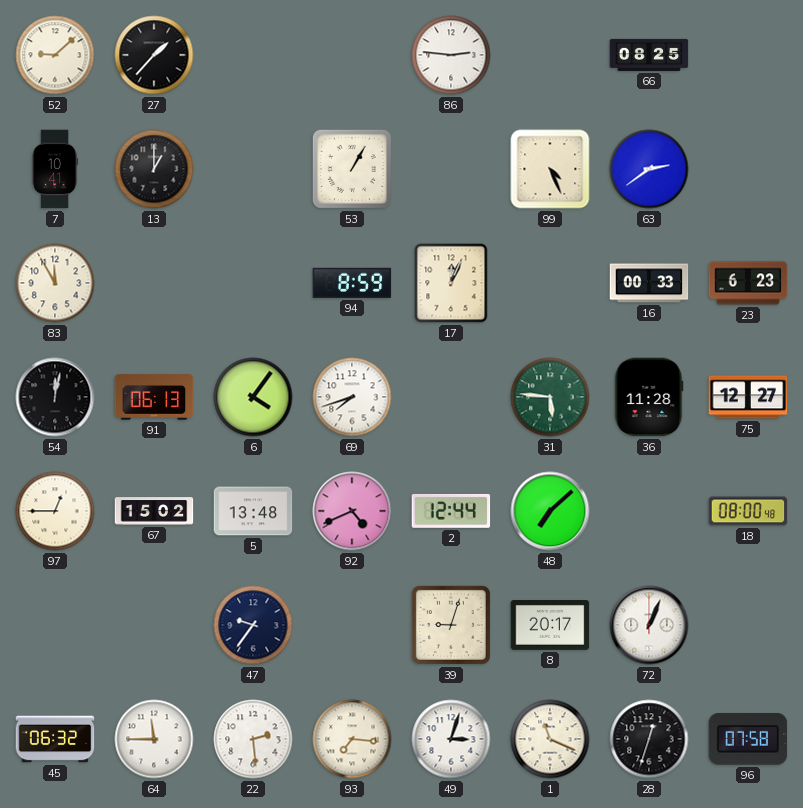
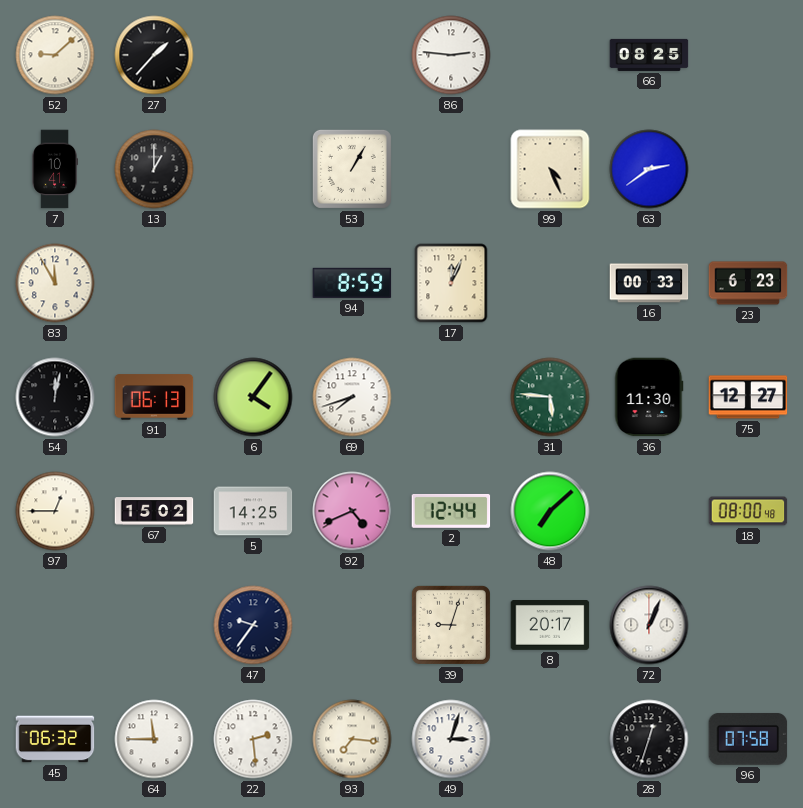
36: 11:28 -> 11:30
5: 13:48 -> 14:25
1: 11:19 -> none
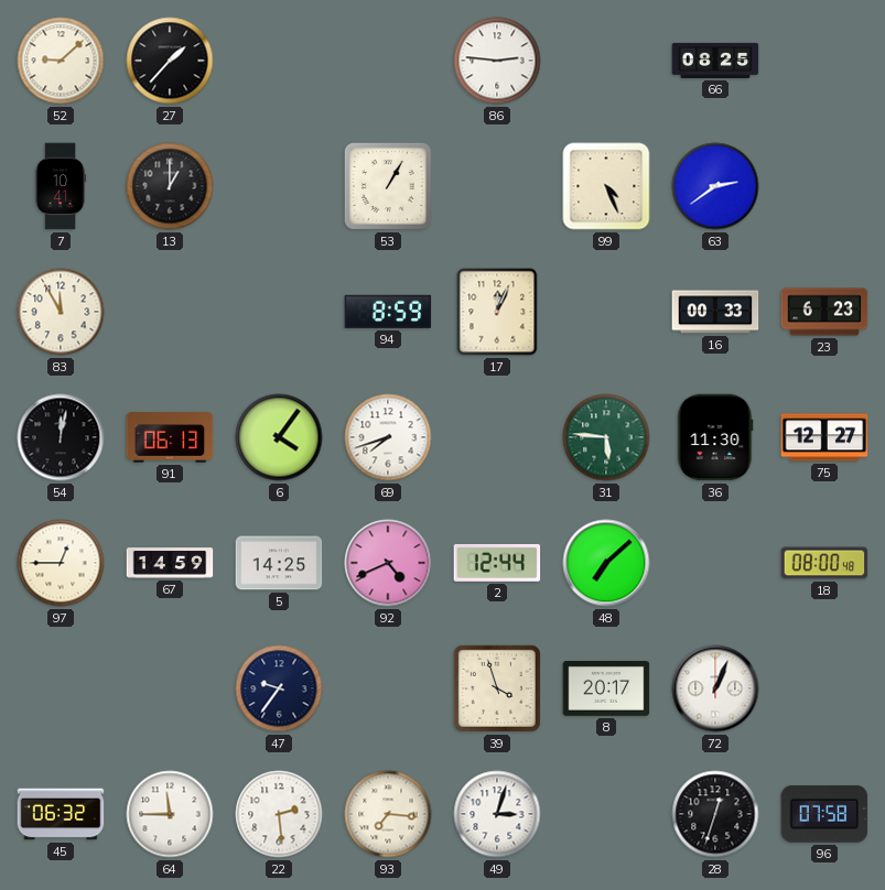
67: 15:02 -> 14:59
39: 9:03 -> 3:57
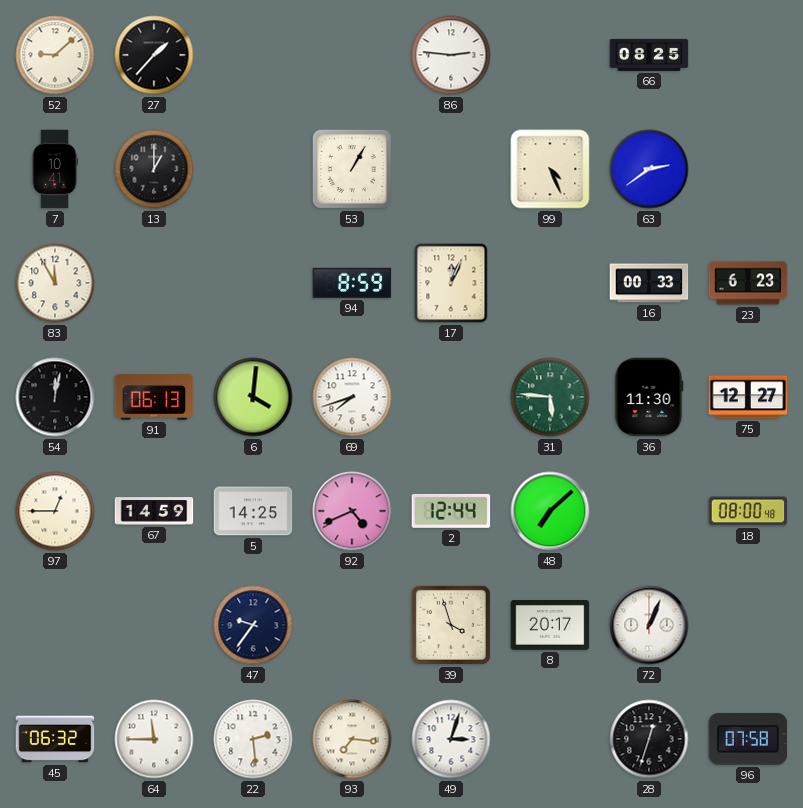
6: 4:06 -> 4:01
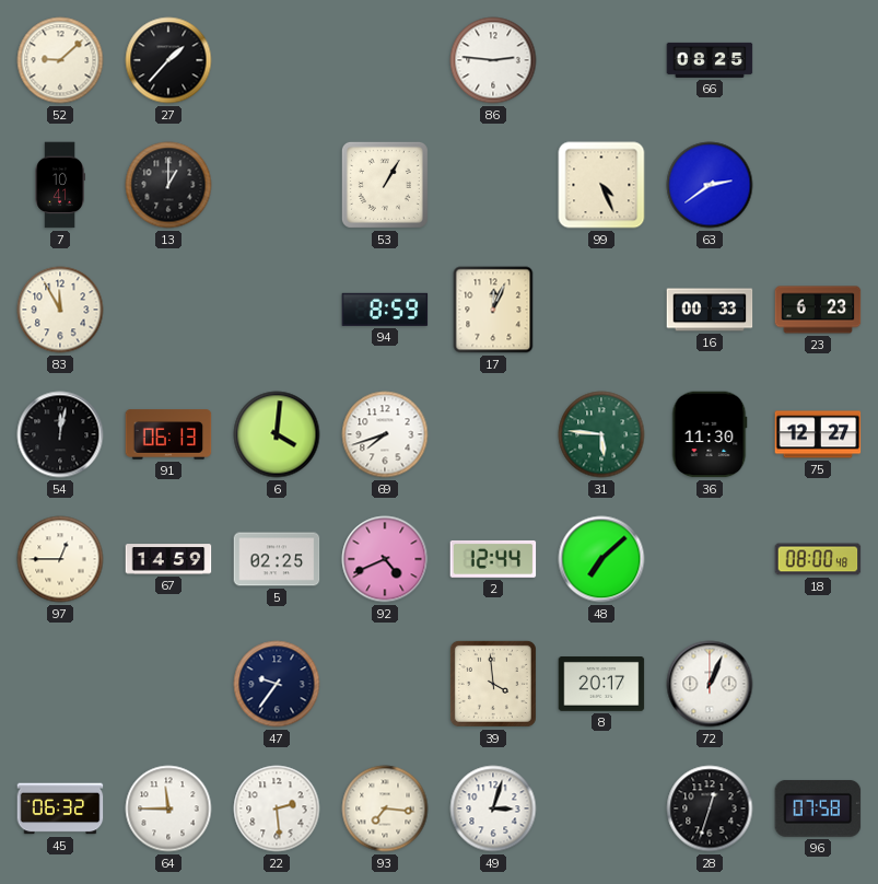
5: 14:25 -> 02:25
39: 3:57 -> 3:59
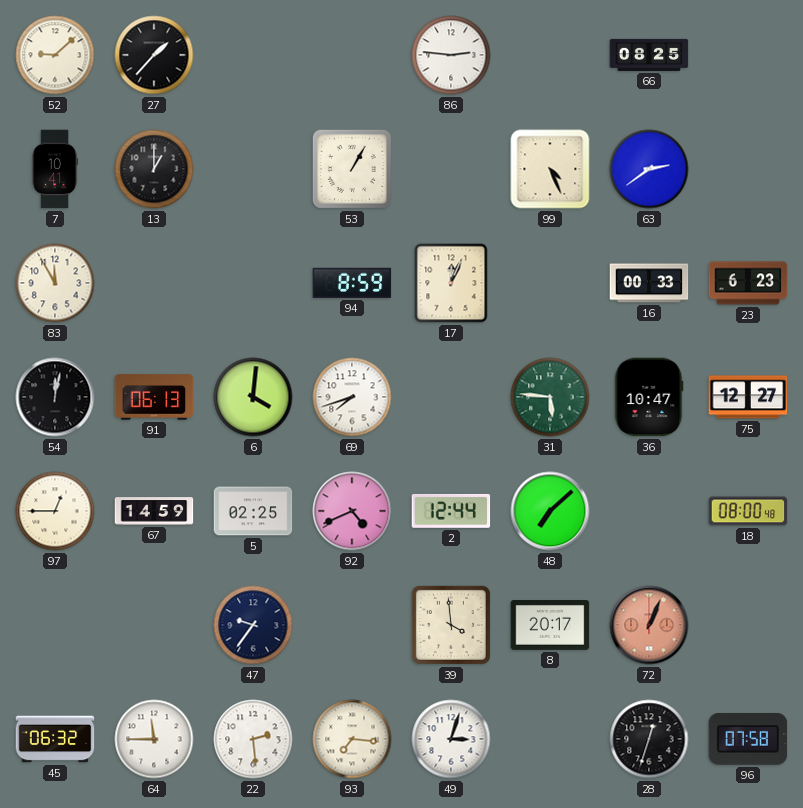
36: 11:30 -> 10:47
72 dial: white -> salmon
